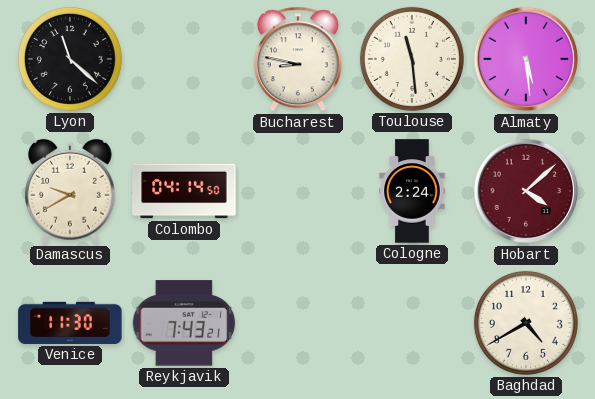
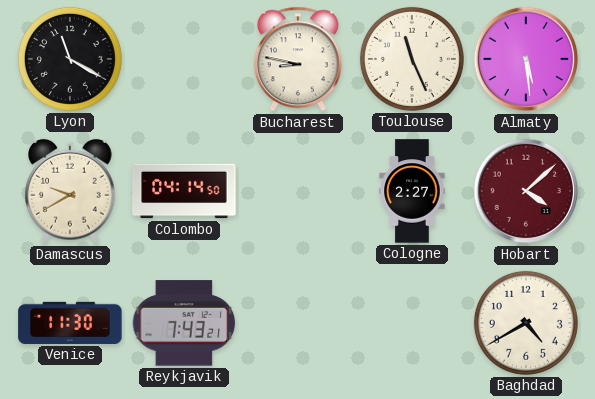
Lyon: 11:22 -> 11:20
Toulouse: 11:29 -> 11:26
Cologne: 2:24 -> 2:27
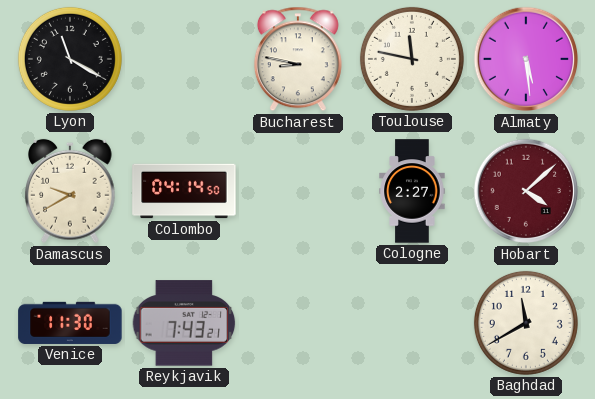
Toulouse: 11:26 -> 11:47
Baghdad: 4:40 -> 11:40
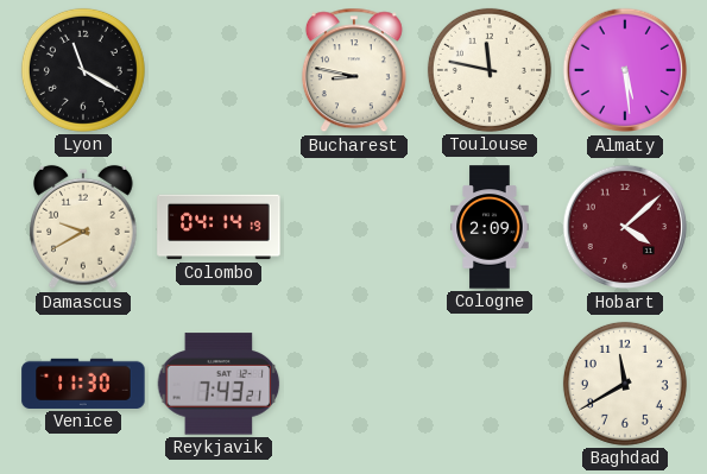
Colombo: 04:14:50 -> 04:14:19
Cologne: 2:27 -> 2:09
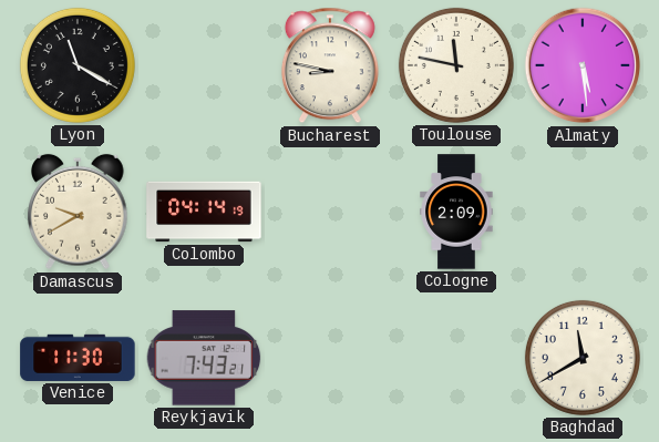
Hobart: 4:08 -> none
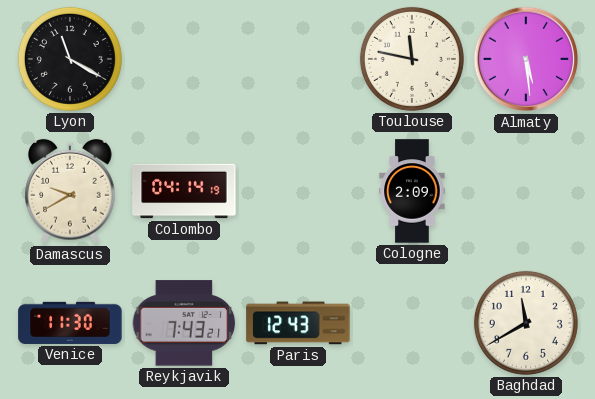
Bucharest: 8:47 -> none
Paris: none -> 12:43
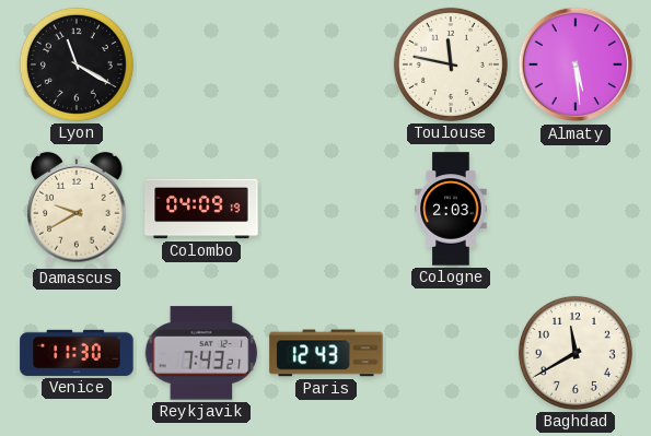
Colombo: 04:14 -> 04:09
Cologne: 2:09 -> 2:03
